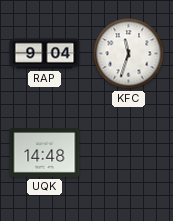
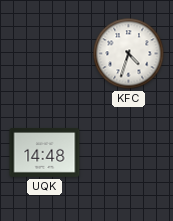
RAP: 9:04 -> none
KFC: 11:33 -> 4:33
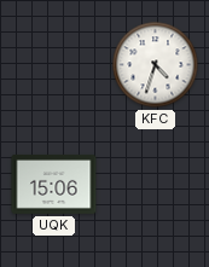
UQK: 14:48 -> 15:06
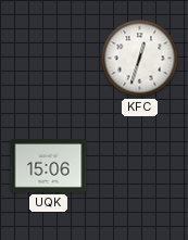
KFC: 4:33 -> 12:33
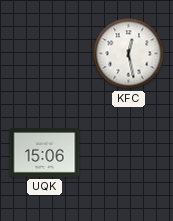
KFC: 12:33 -> 12:28
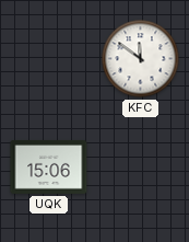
KFC: 12:28 -> 11:51
